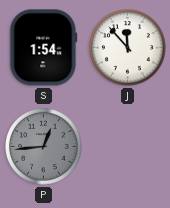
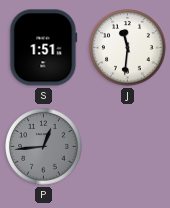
S: 1:54 -> 1:51
J: 11:53 -> 11:31
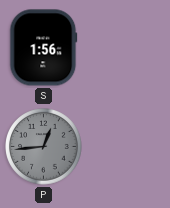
S: 1:51 -> 1:56
J: 11:31 -> none
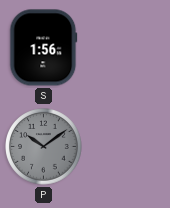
P: 12:44 -> 10:09
